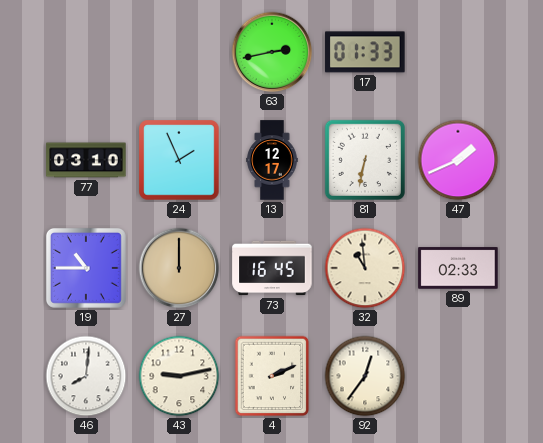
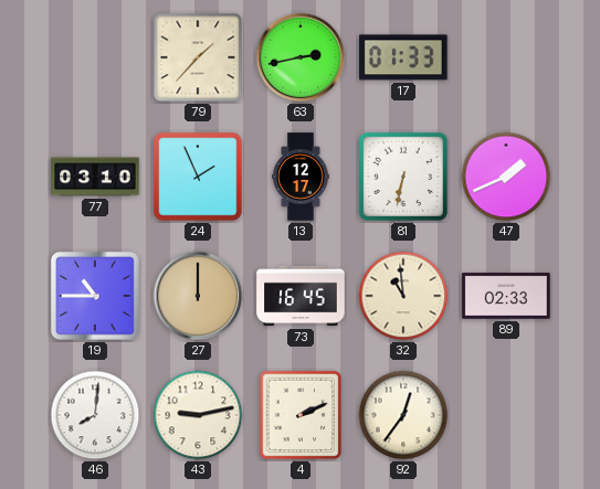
79: none -> 1:37
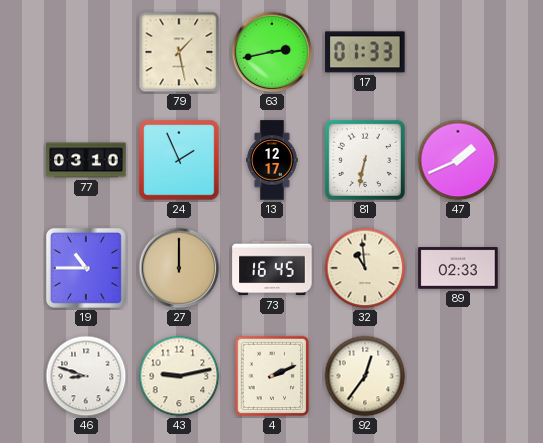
79: 1:37 -> 1:28
46: 8:01 -> 8:48
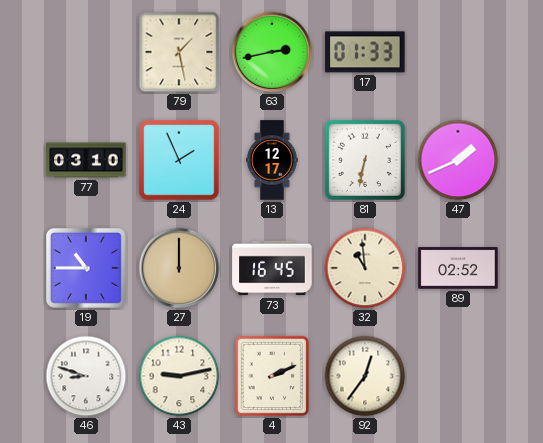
89: 02:33 -> 02:52
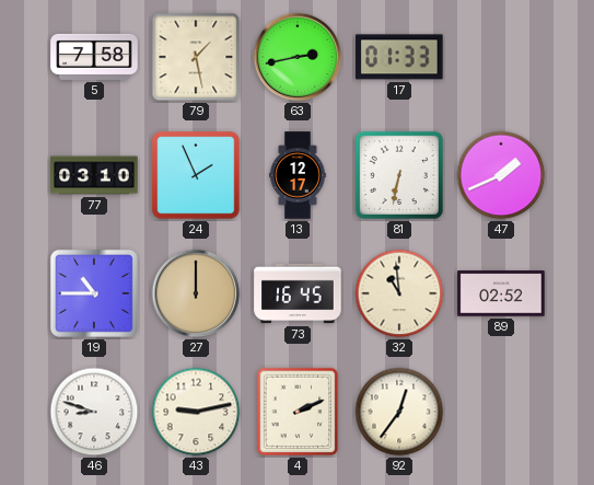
5: none -> 7:58
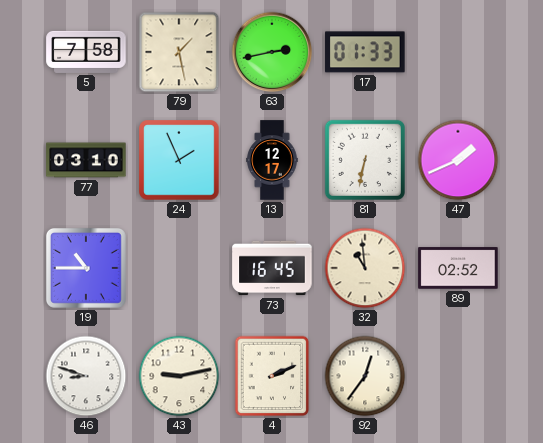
27: 12:00 -> none
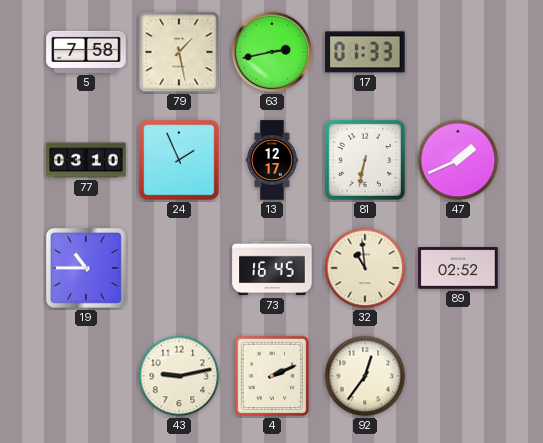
46: 8:48 -> none
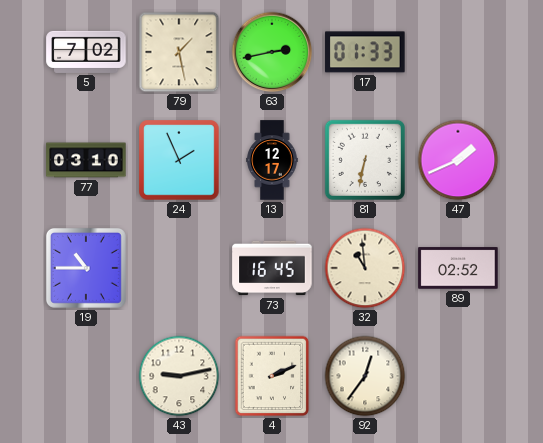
5: 7:58 -> 7:02
